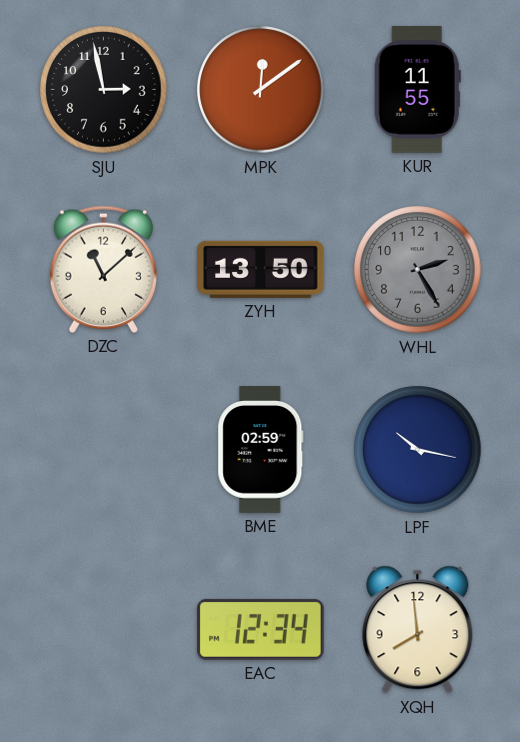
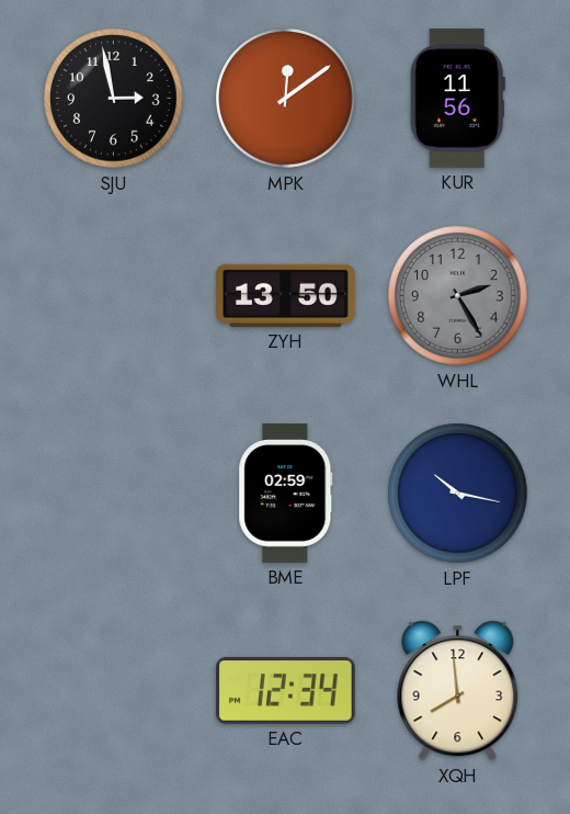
KUR: 11:55 -> 11:56
DZC: 11:08 -> none
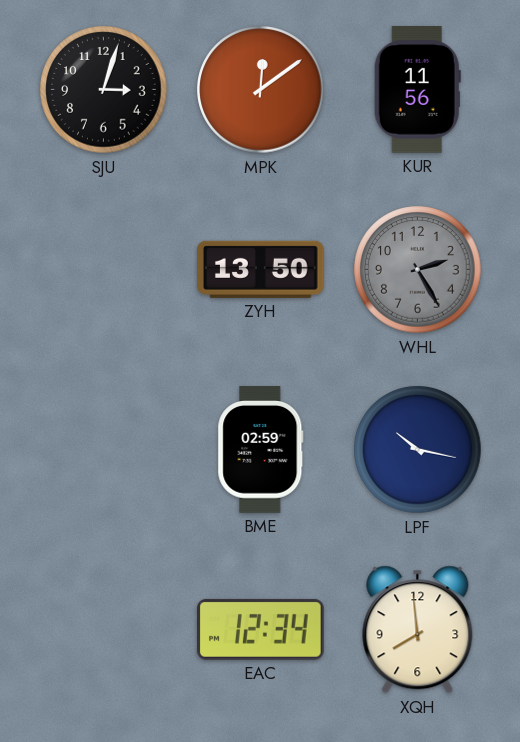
SJU: 2:58 -> 3:03
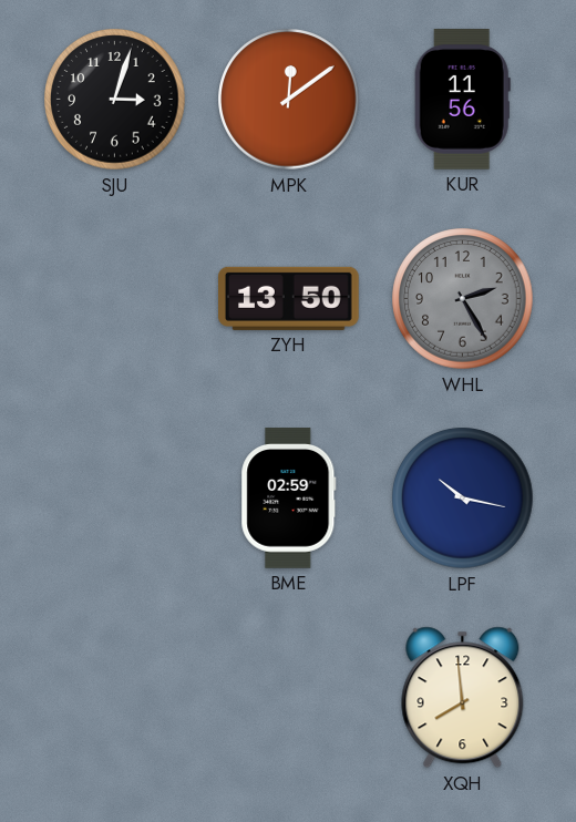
EAC: 12:34 -> none
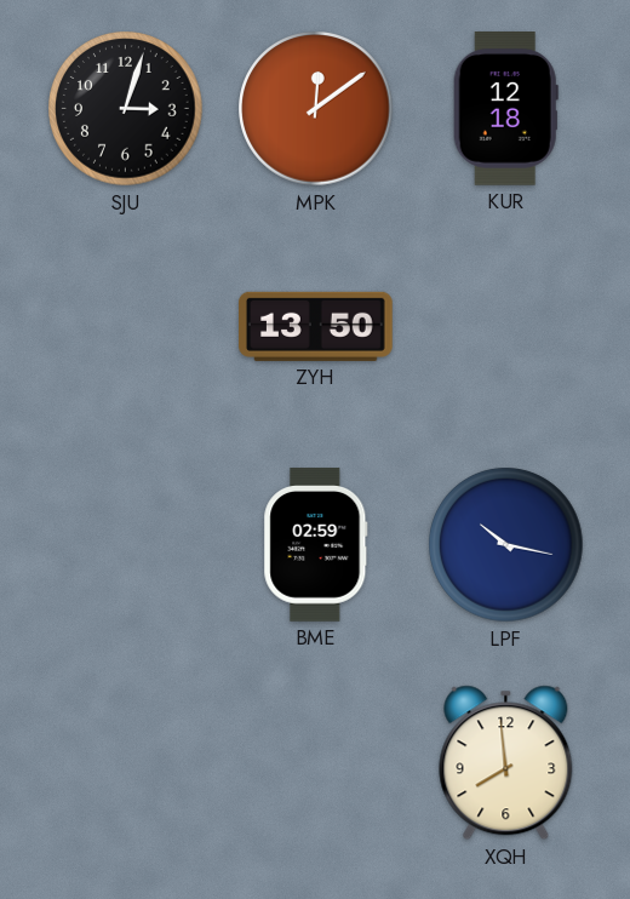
KUR: 11:56 -> 12:18
WHL: 2:25 -> none
